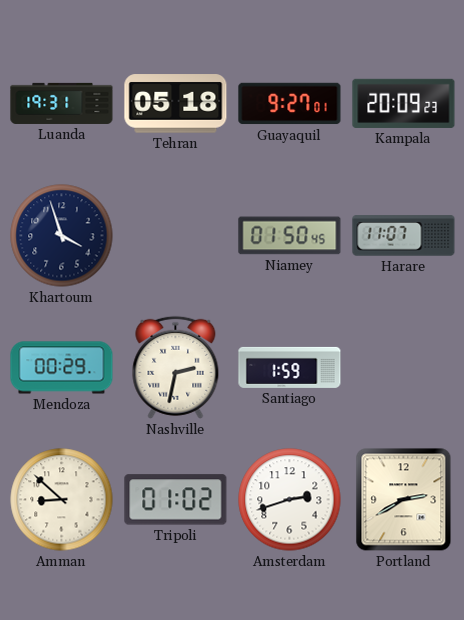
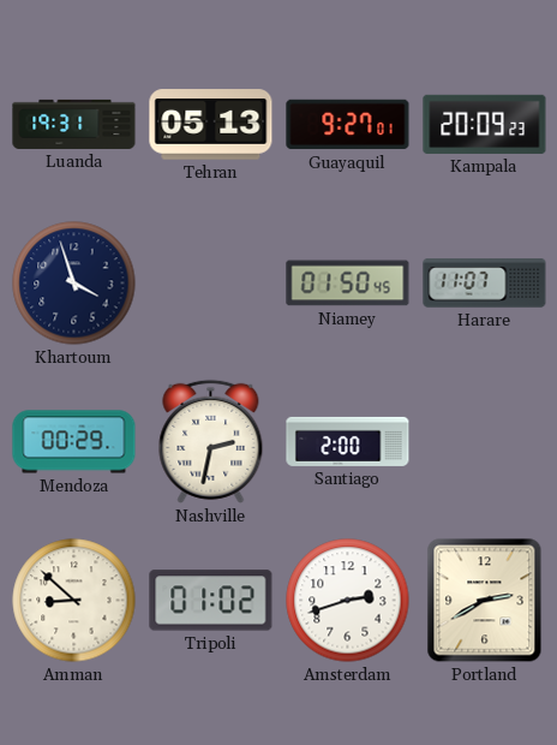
Tehran: 05:18 -> 05:13
Santiago: 1:59 -> 2:00
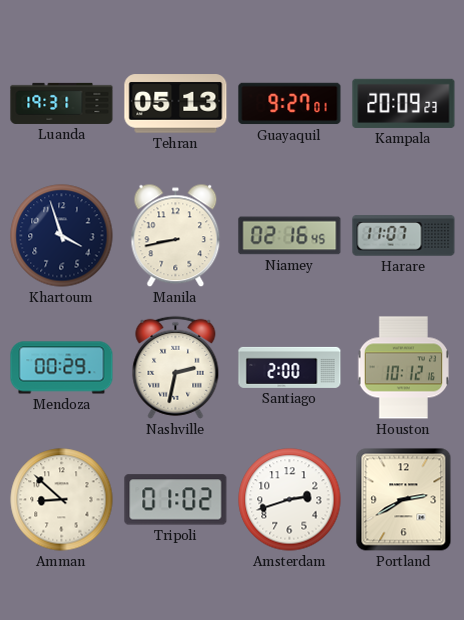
Manila: none -> 8:43
Niamey: 01:50 -> 02:16
Houston: none -> 10:12
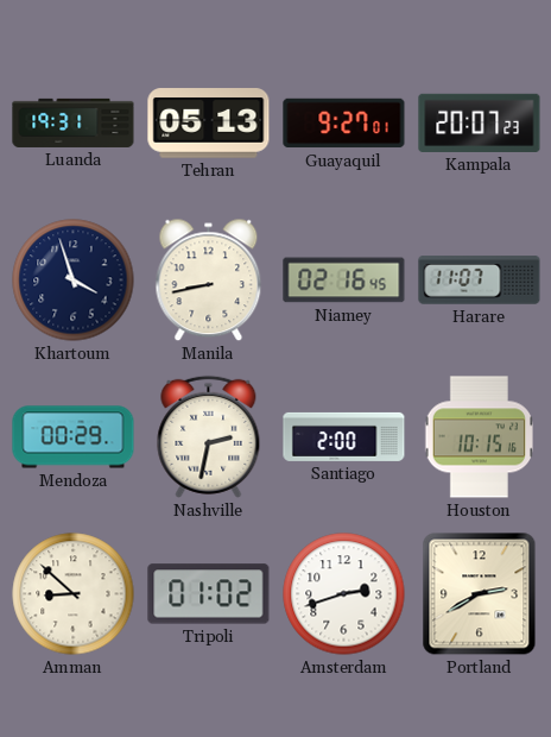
Kampala: 20:09 -> 20:07
Houston: 10:12 -> 10:15
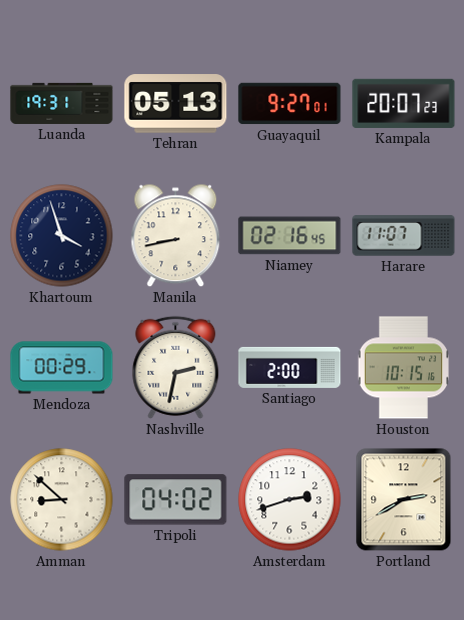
Tripoli: 01:02 -> 04:02
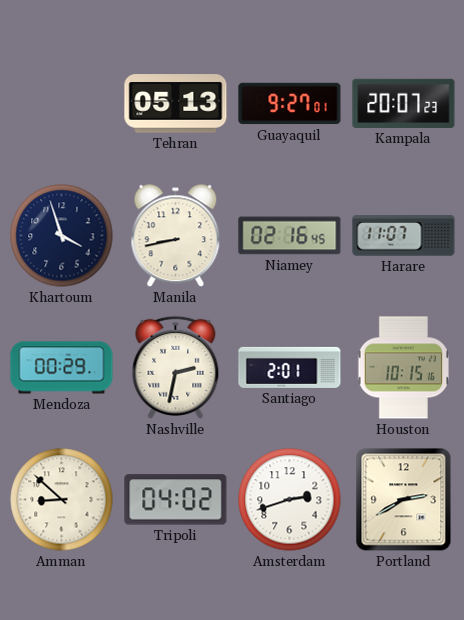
Luanda: 19:31 -> none
Santiago: 2:00 -> 2:01
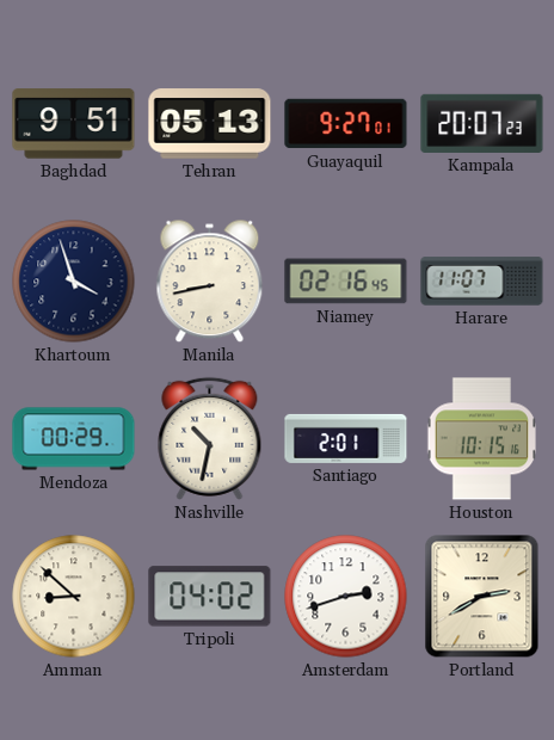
Baghdad: none -> 9:51
Nashville: 2:32 -> 10:32
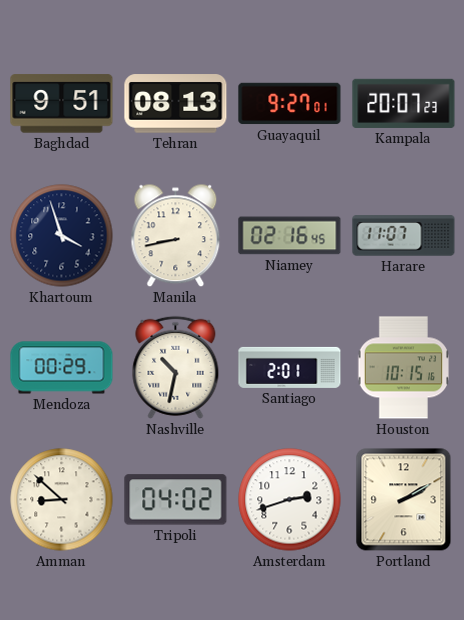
Tehran: 05:13 -> 08:13
Portland: 2:40 -> 2:10
